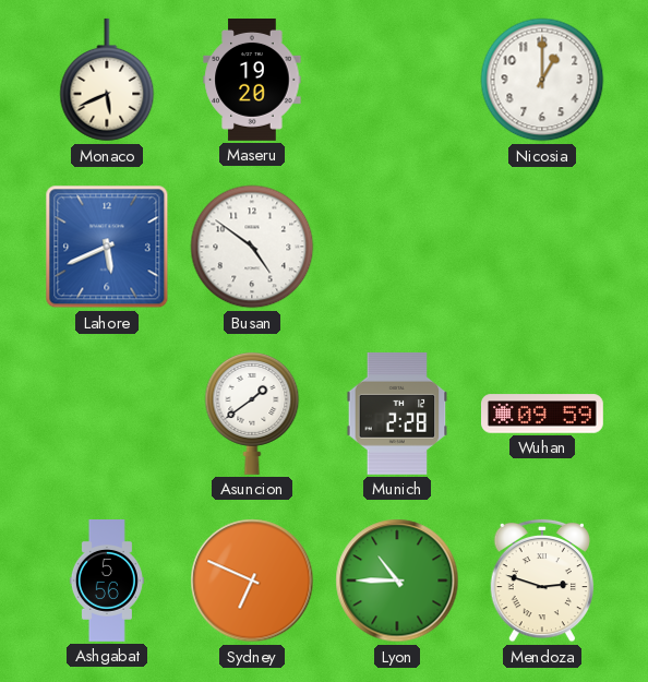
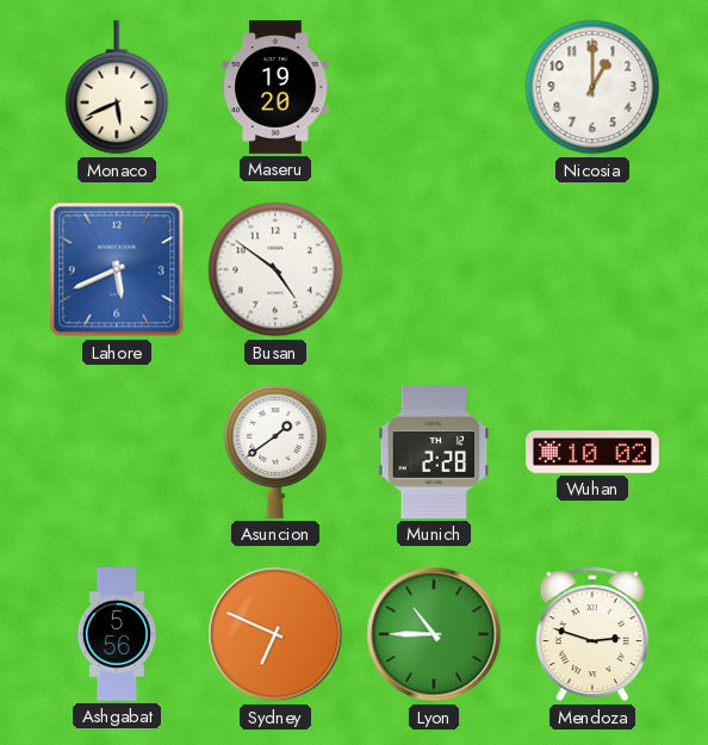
Wuhan: 09:59 -> 10:02
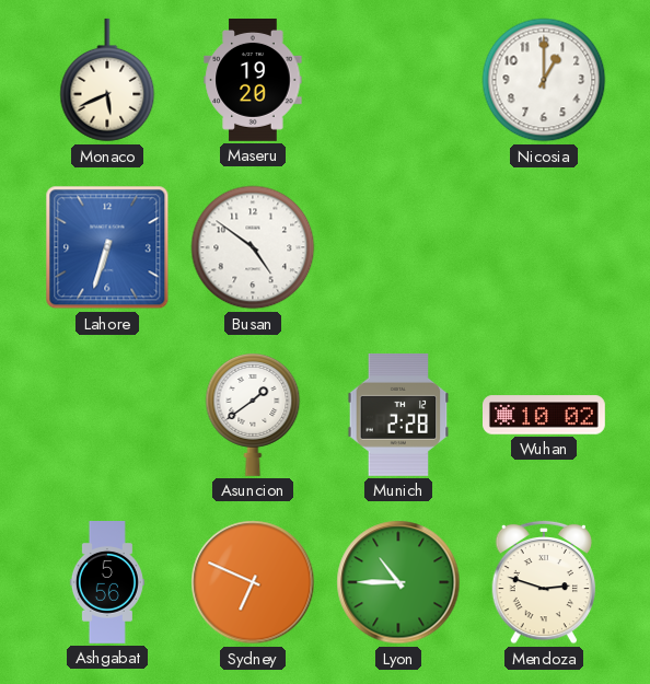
Lahore: 5:41 -> 6:33
